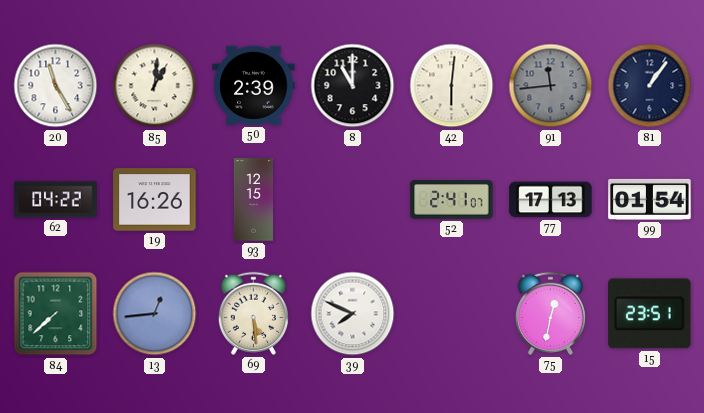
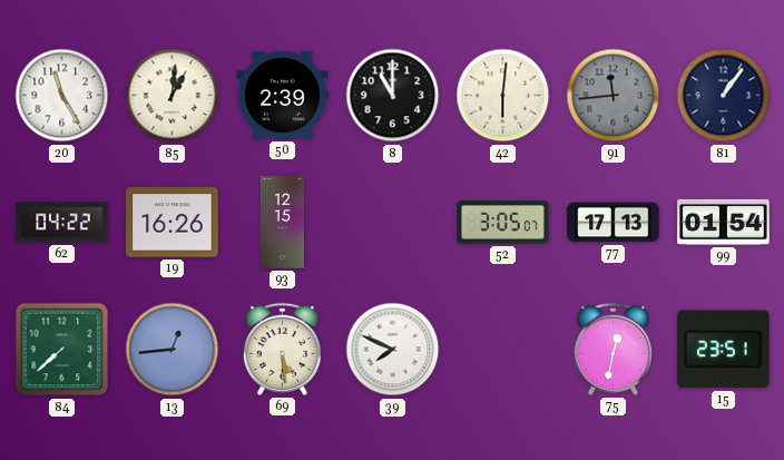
52: 2:41 -> 3:05
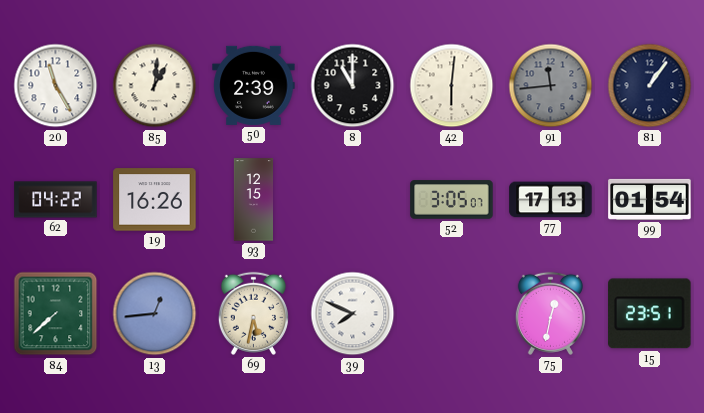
69: 5:29 -> 5:32
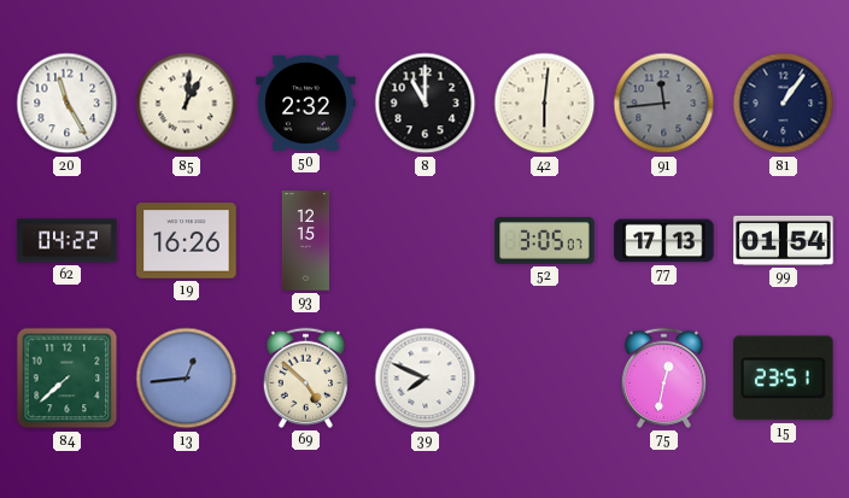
50: 2:39 -> 2:32
69: 5:32 -> 4:52
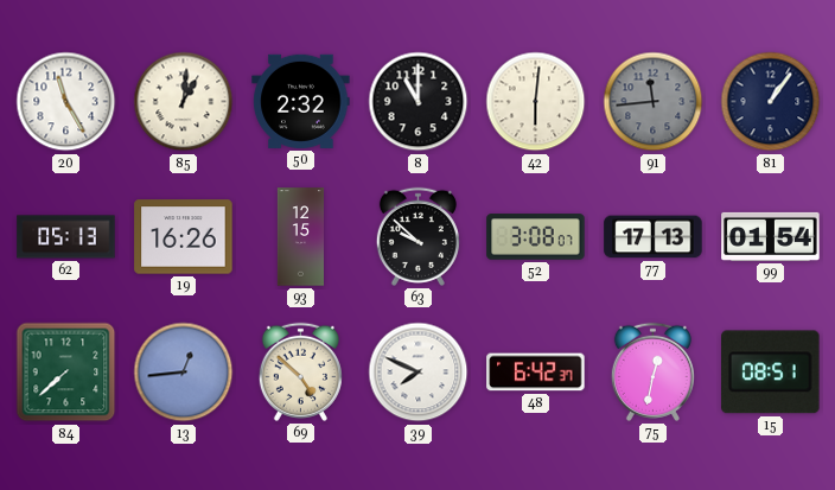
62: 04:22 -> 05:13
63: none -> 9:52
52: 3:05 -> 3:08
48: none -> 6:42
15: 23:51 -> 08:51
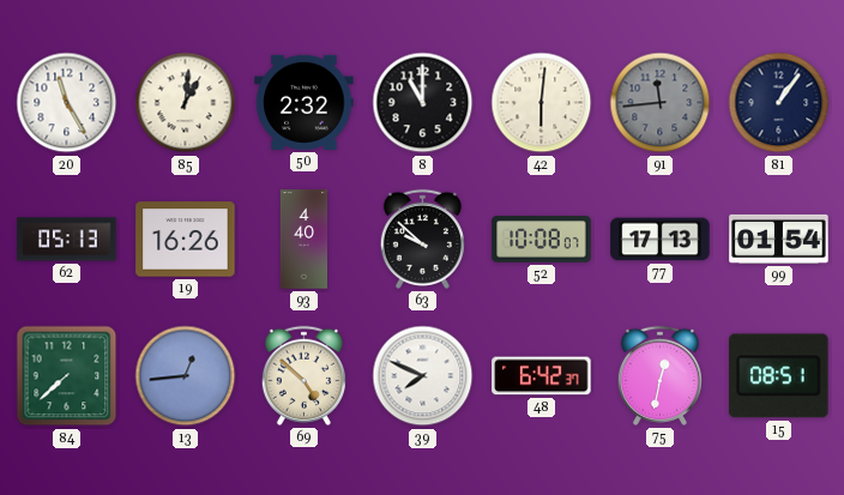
93: 12:15 -> 4:40
52: 3:08 -> 10:08
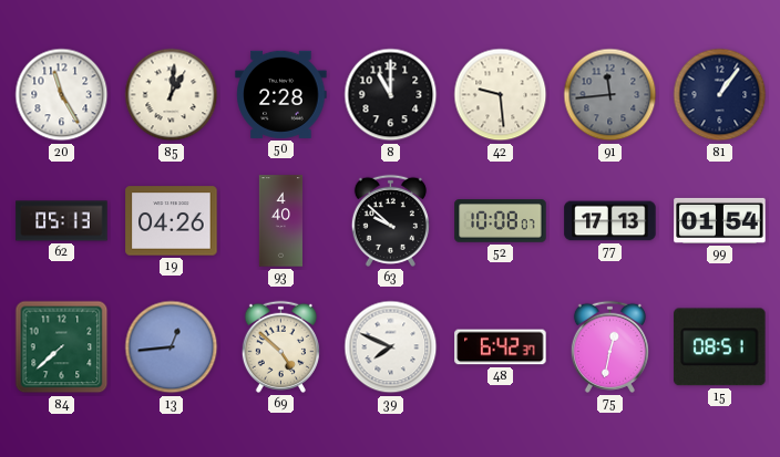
50: 2:32 -> 2:28
42: 6:01 -> 9:29
19: 16:26 -> 04:26
